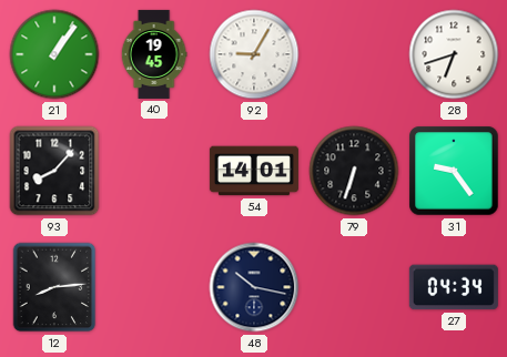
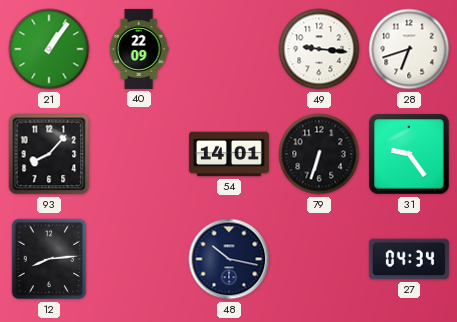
40: 19:45 -> 22:09
92: 9:05 -> none
49: none -> 9:16
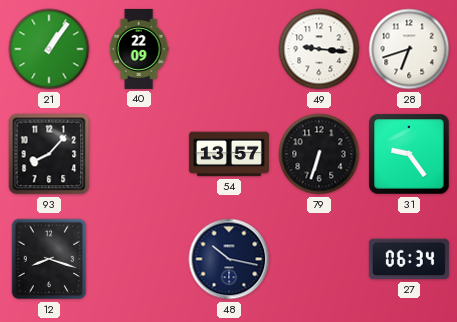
54: 14:01 -> 13:57
12: 8:14 -> 8:18
27: 04:34 -> 06:34
